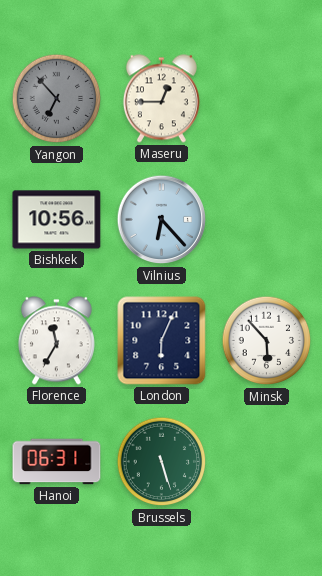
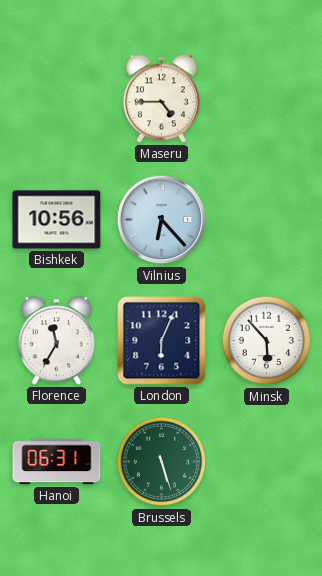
Yangon: 6:53 -> none
Maseru: 12:45 -> 4:45
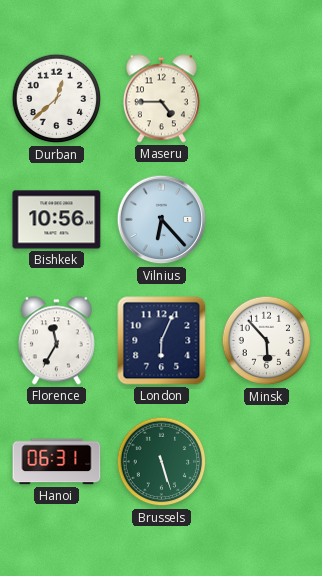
Durban: none -> 12:38
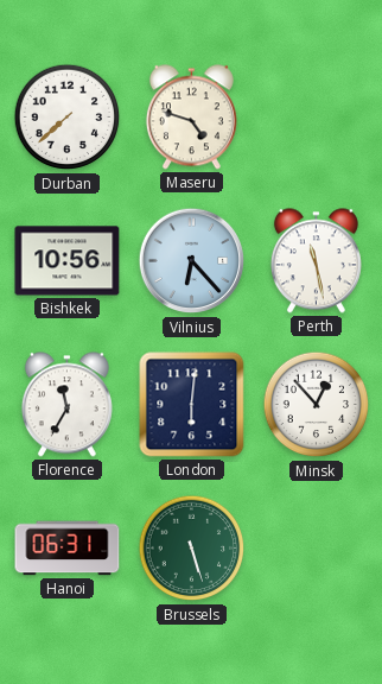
Durban: 12:38 -> 7:38
Maseru: 4:45 -> 4:48
Perth: none -> 11:28
London: 6:04 -> 6:01
Minsk: 5:53 -> 12:53
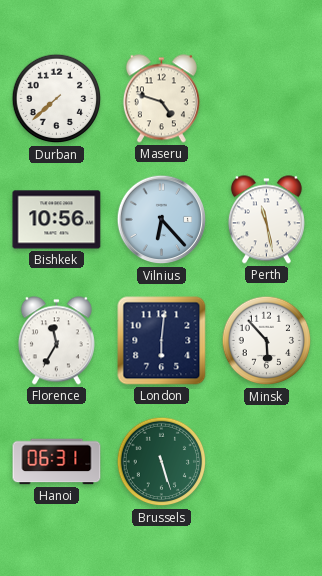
Minsk: 12:53 -> 5:53
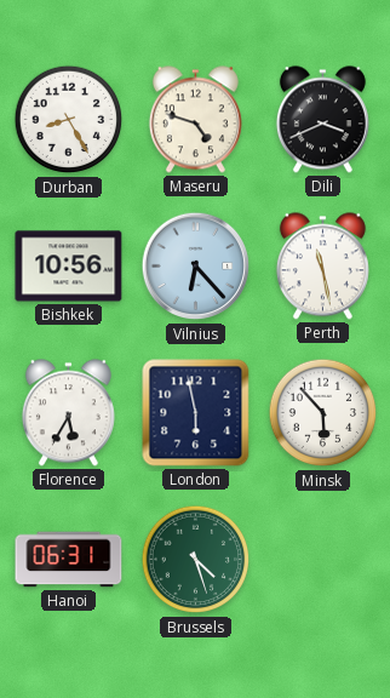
Durban: 7:38 -> 8:25
Dili: none -> 3:41
Florence: 11:35 -> 5:35
London: 6:01 -> 5:58
Brussels: 5:27 -> 4:27
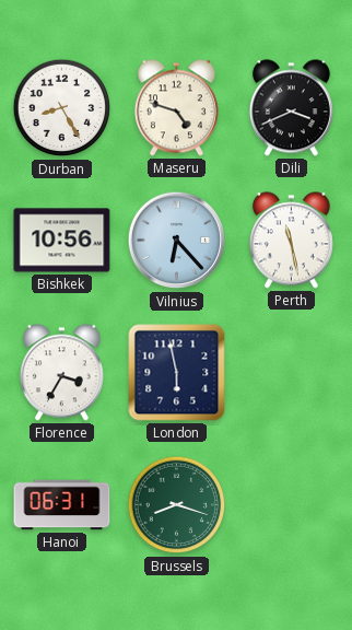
Florence: 5:35 -> 3:35
Minsk: 5:53 -> none
Brussels: 4:27 -> 8:18
